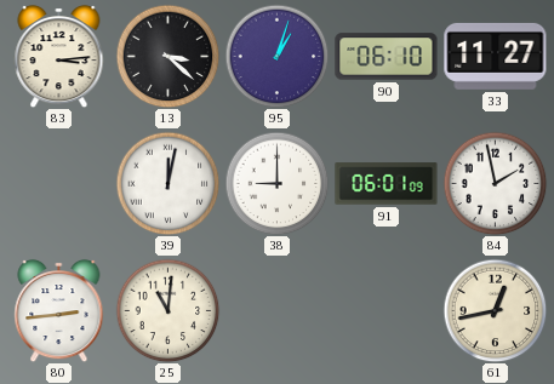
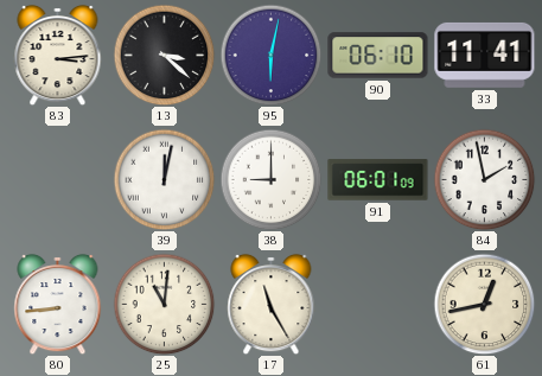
95: 1:03 -> 6:02
33: 11:27 -> 11:41
80: 2:44 -> 8:44
17: none -> 11:25
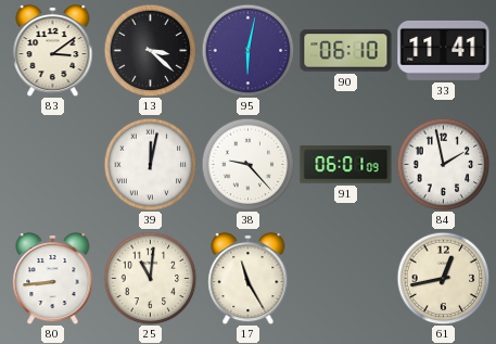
83: 3:14 -> 3:09
38: 9:00 -> 9:23
